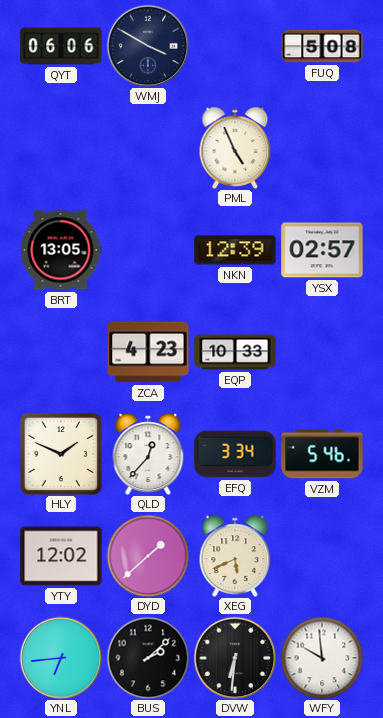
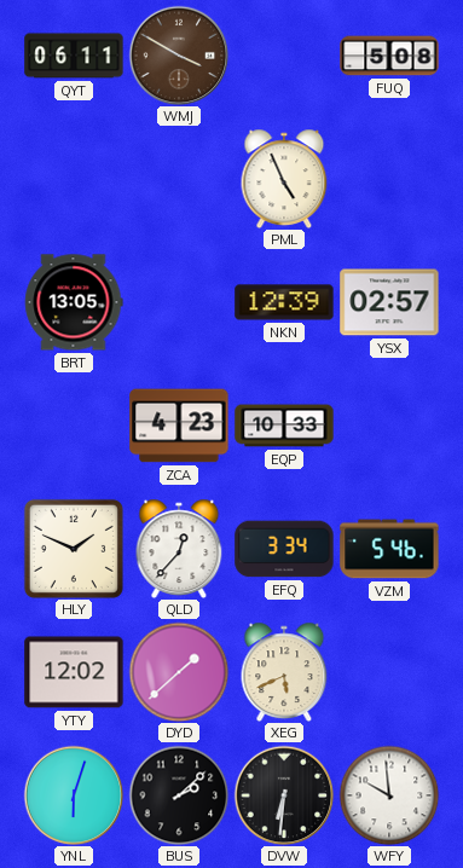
QYT: 06:06 -> 06:11
WMJ dial: navy -> brown
YNL: 6:44 -> 6:03
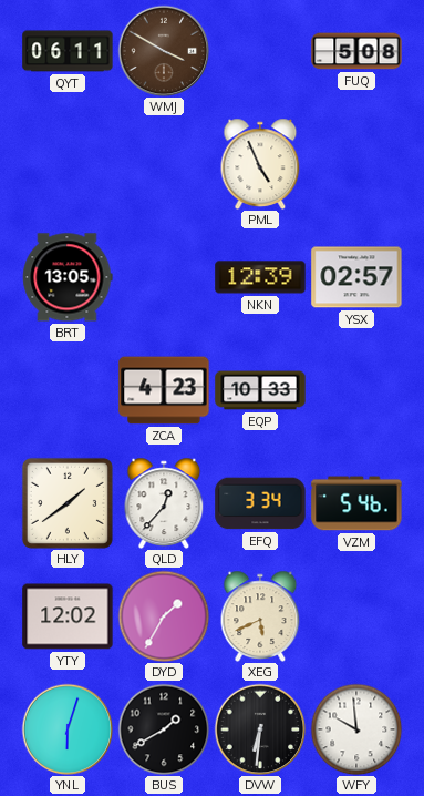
HLY: 1:49 -> 1:39
DYD: 1:38 -> 1:35
BUS: 2:08 -> 1:40
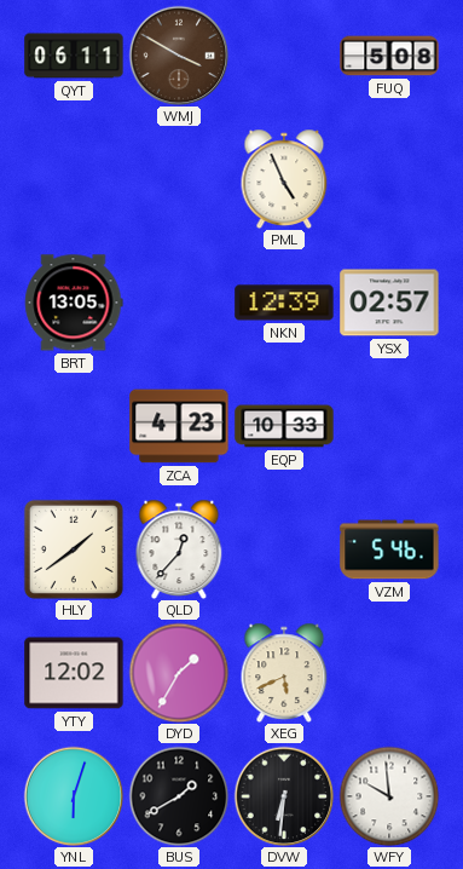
EFQ: 3:34 -> none
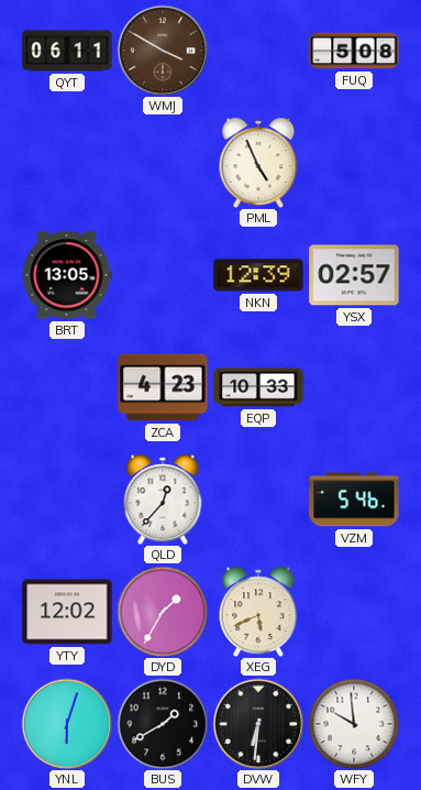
HLY: 1:39 -> none
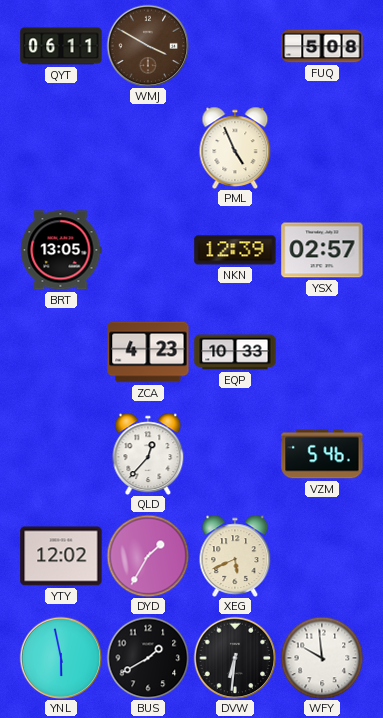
YNL: 6:03 -> 5:58
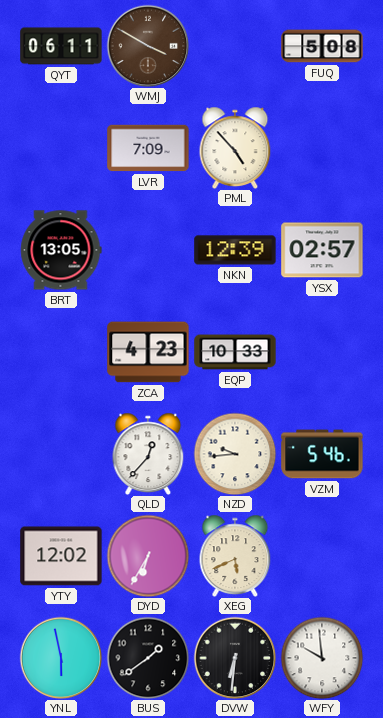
LVR: none -> 7:09
PML: 4:56 -> 4:53
NZD: none -> 9:44
DYD: 1:35 -> 6:35
BUS: 1:40 -> 1:39
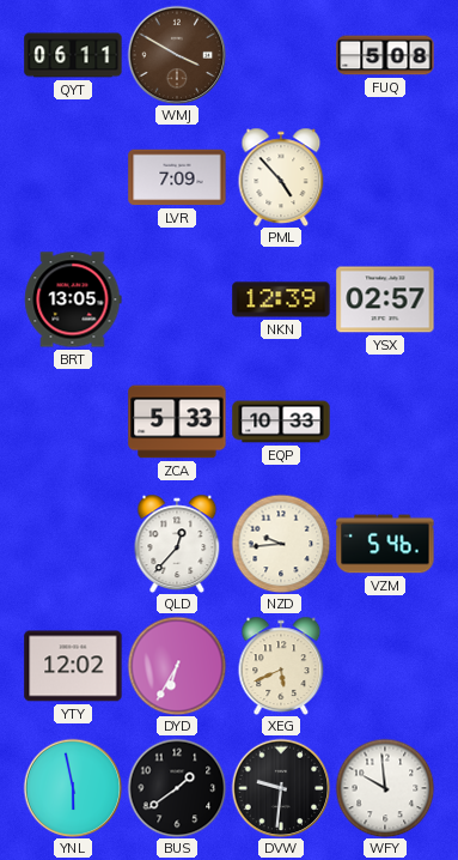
ZCA: 4:23 -> 5:33
DVW: 6:31 -> 9:31
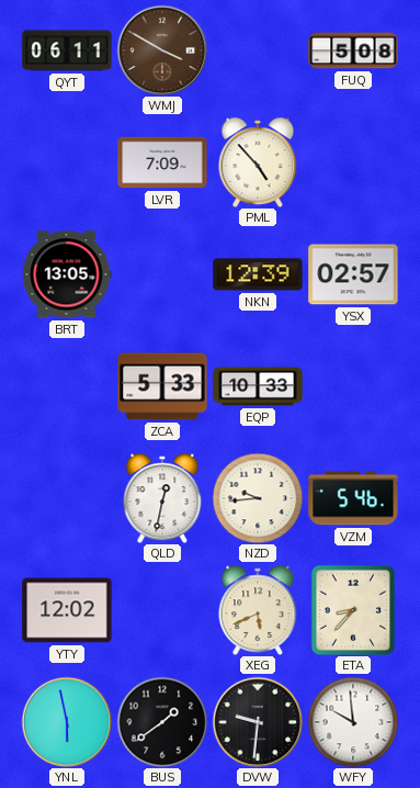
QLD: 12:37 -> 12:32
DYD: 6:35 -> none
ETA: none -> 8:37
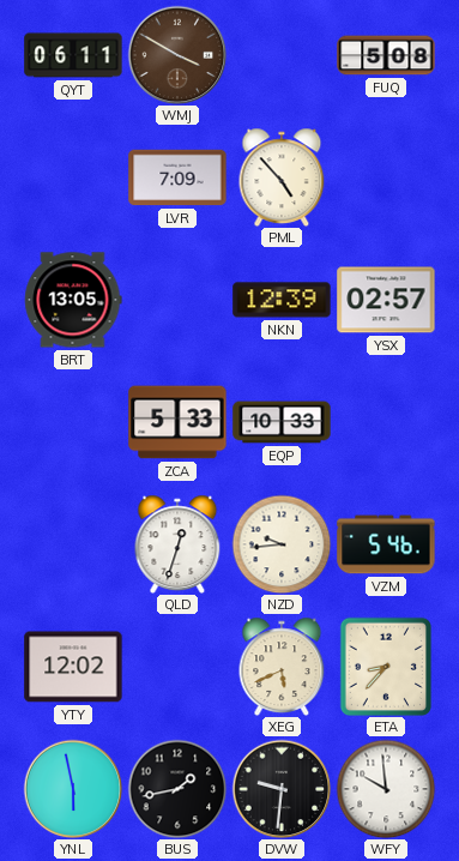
QLD: 12:32 -> 12:33
BUS: 1:39 -> 1:43
